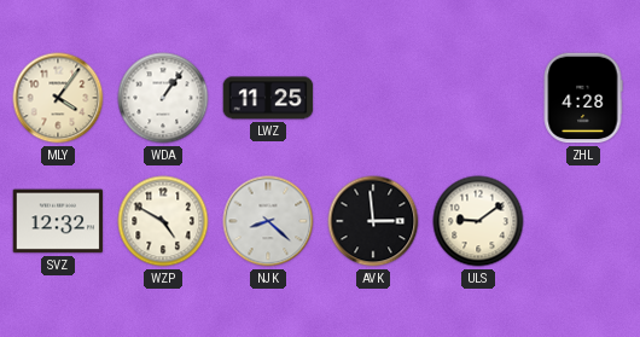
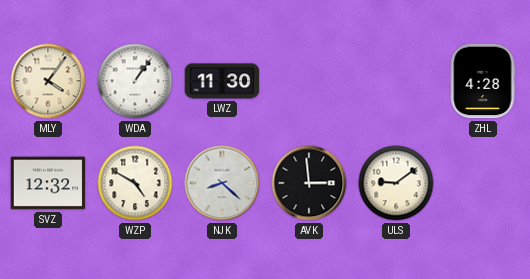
LWZ: 11:25 -> 11:30
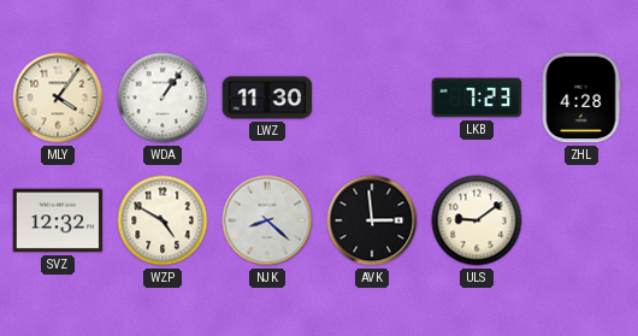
LKB: none -> 7:23
